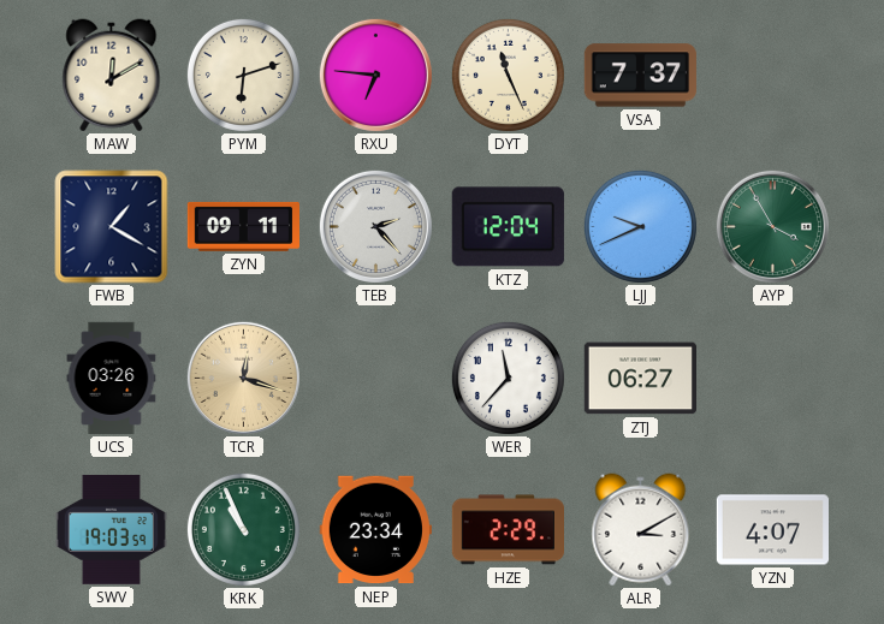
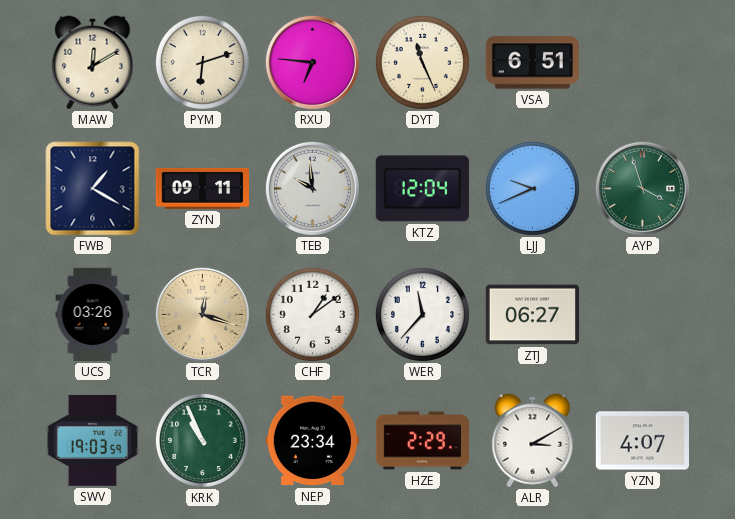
VSA: 7:37 -> 6:51
TEB: 2:23 -> 9:59
AYP: 3:55 -> 3:57
CHF: none -> 1:09
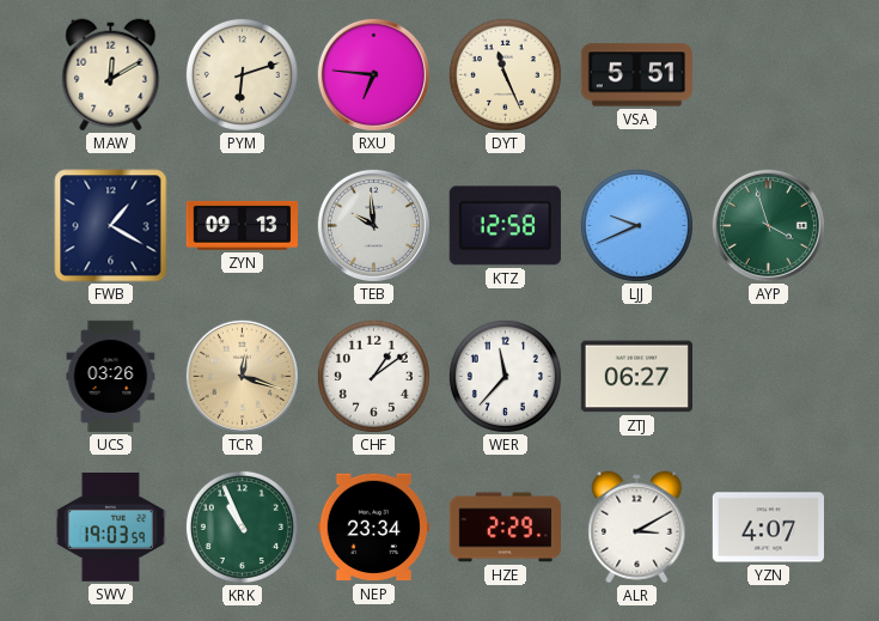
VSA: 6:51 -> 5:51
ZYN: 09:11 -> 09:13
KTZ: 12:04 -> 12:58
